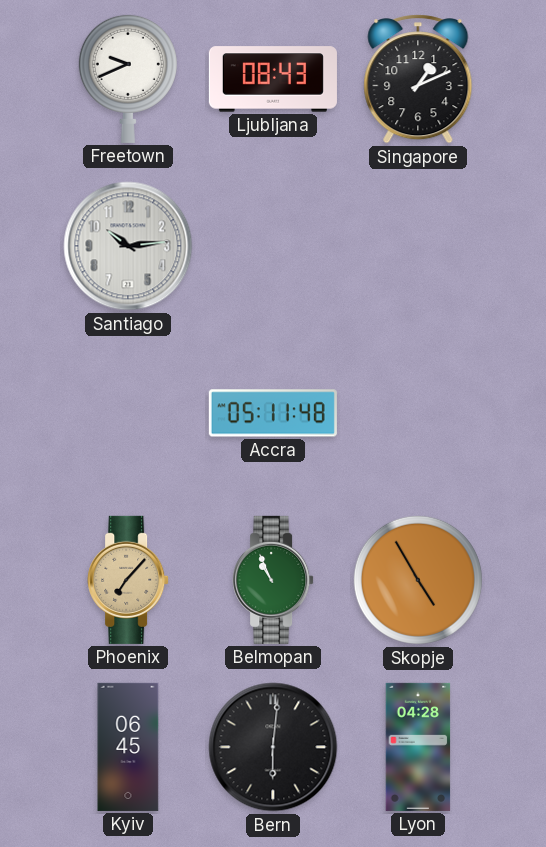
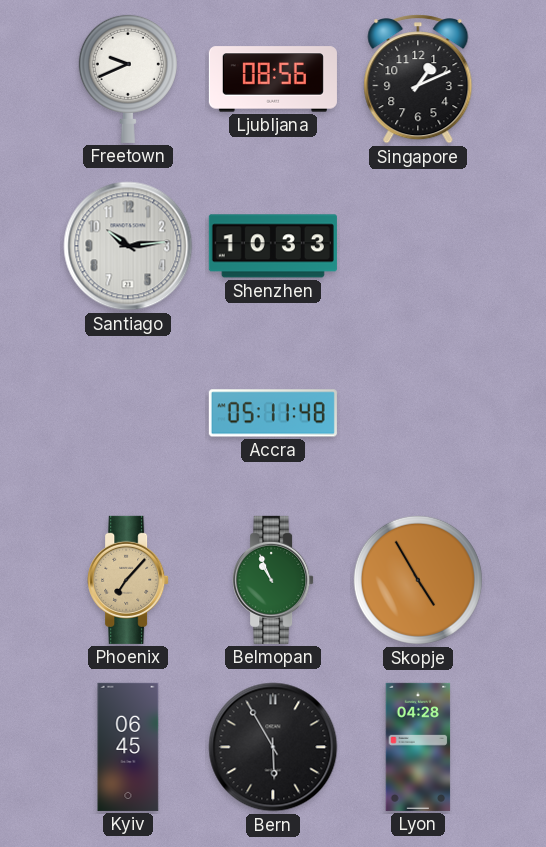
Ljubljana: 08:43 -> 08:56
Shenzhen: none -> 10:33
Bern: 6:01 -> 5:55
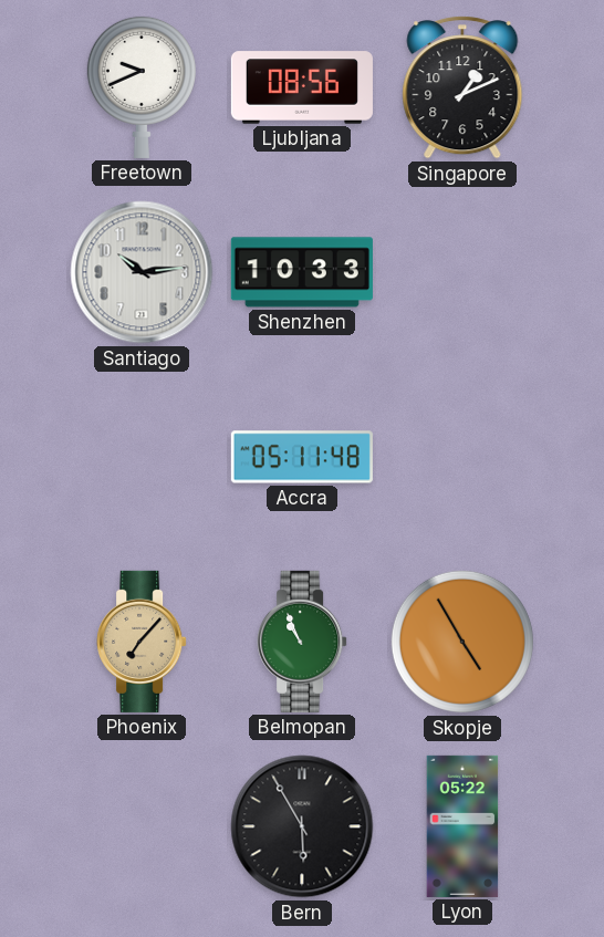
Kyiv: 06:45 -> none
Lyon: 04:28 -> 05:22
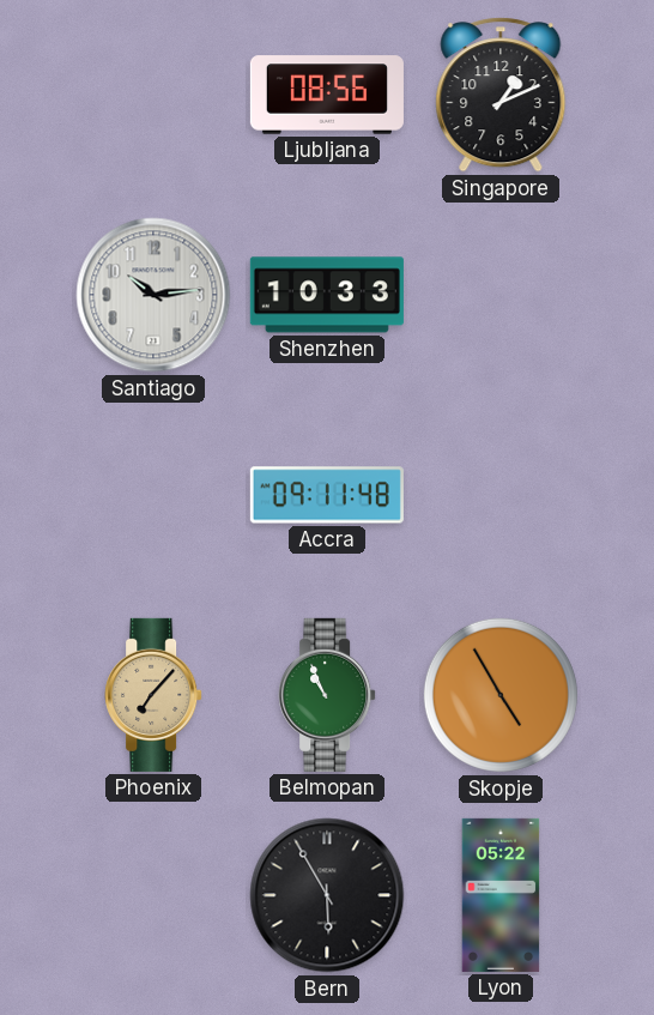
Freetown: 9:41 -> none
Accra: 05:11 -> 09:11
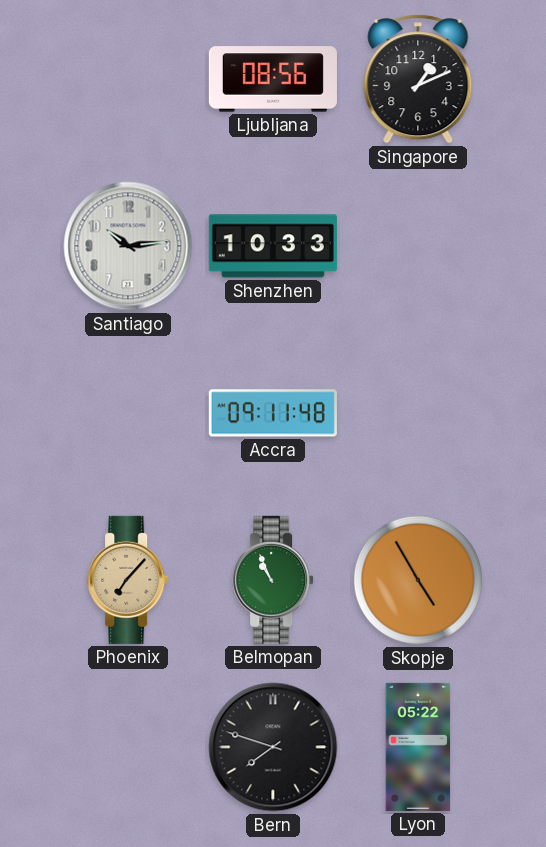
Bern: 5:55 -> 7:48
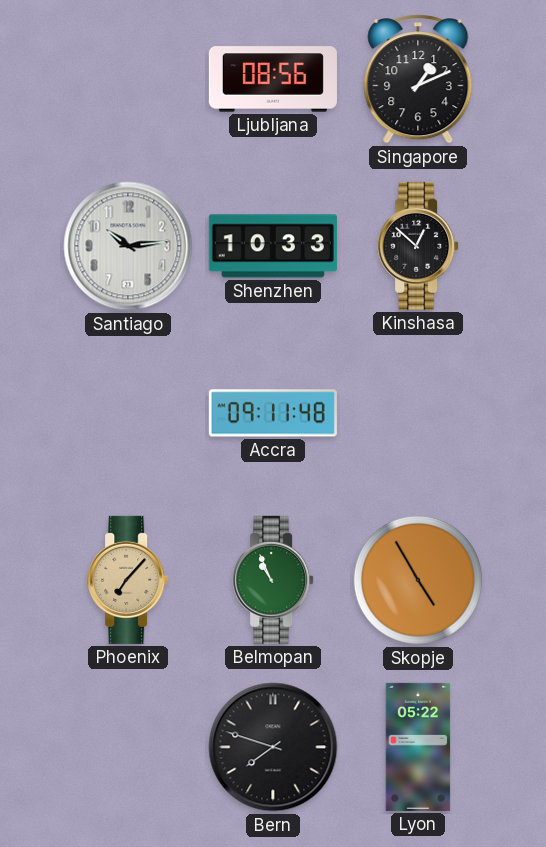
Kinshasa: none -> 12:52
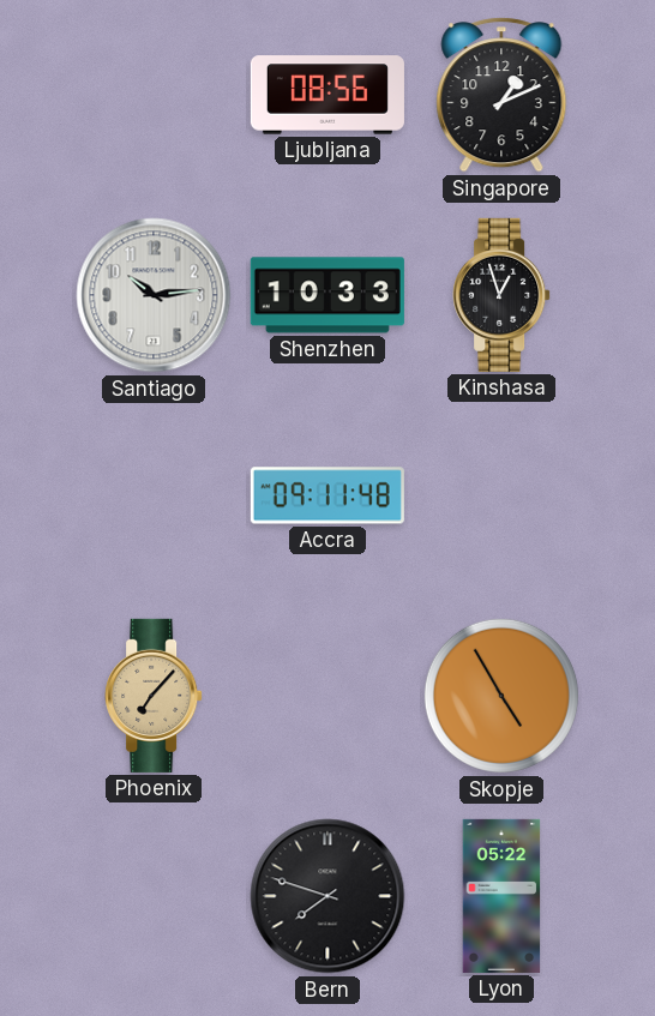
Kinshasa: 12:52 -> 12:57
Belmopan: 10:56 -> none
